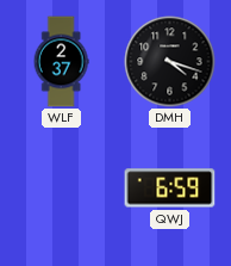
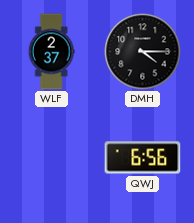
DMH: 4:18 -> 4:15
QWJ: 6:59 -> 6:56
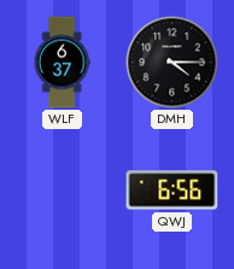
WLF: 2:37 -> 6:37
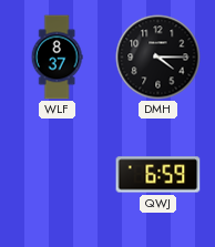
WLF: 6:37 -> 8:37
QWJ: 6:56 -> 6:59
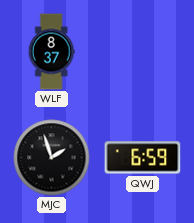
DMH: 4:15 -> none
MJC: none -> 1:57
